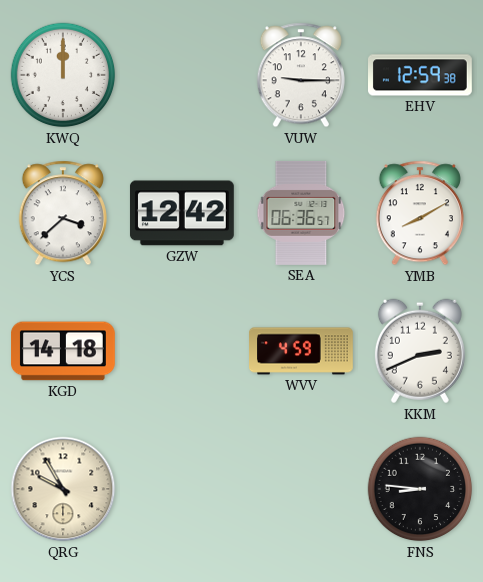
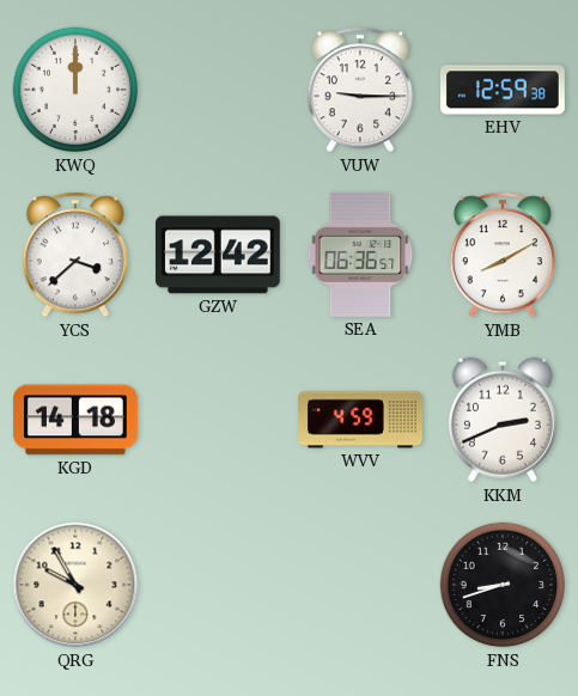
FNS: 8:46 -> 8:42
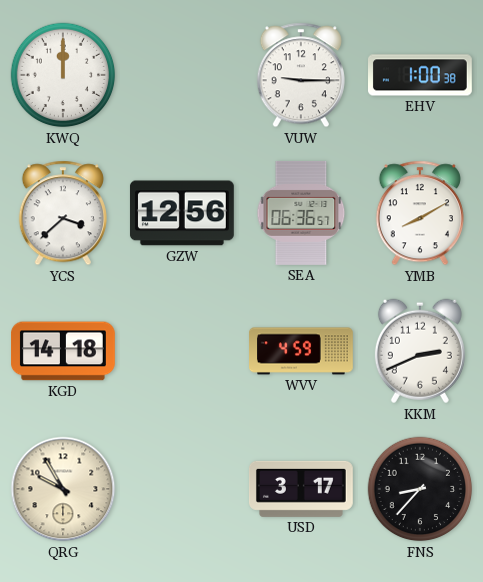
EHV: 12:59 -> 1:00
GZW: 12:42 -> 12:56
USD: none -> 3:17
FNS: 8:42 -> 8:37
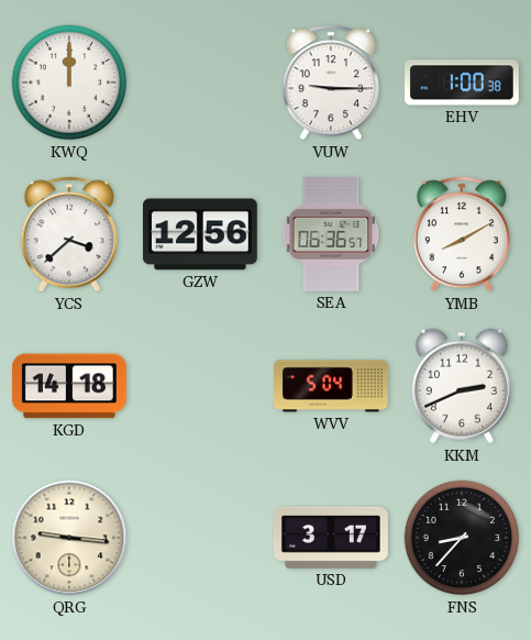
WVV: 4:59 -> 5:04
QRG: 9:55 -> 9:16
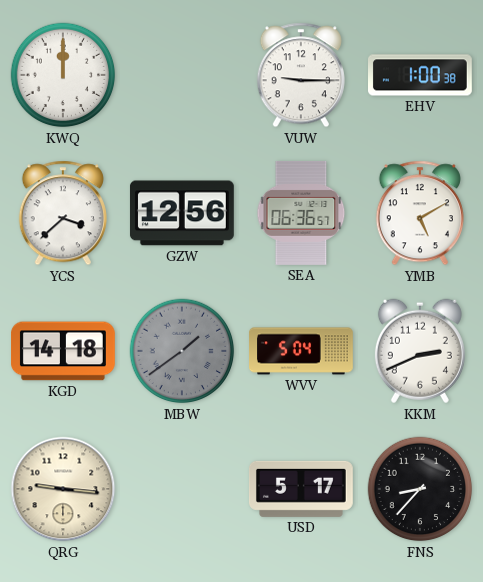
YMB: 8:10 -> 5:10
MBW: none -> 1:39
USD: 3:17 -> 5:17
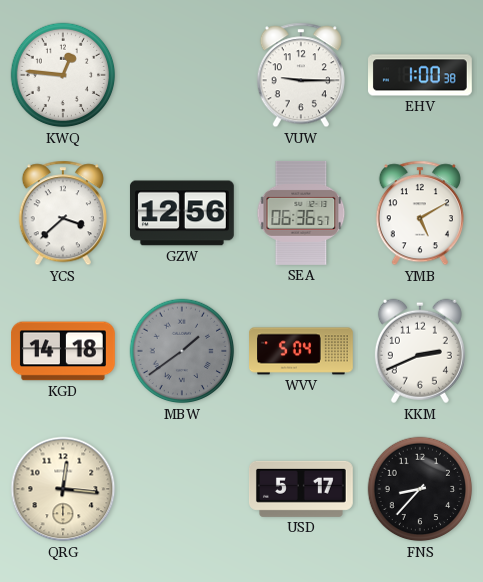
KWQ: 12:00 -> 12:46
QRG: 9:16 -> 12:16
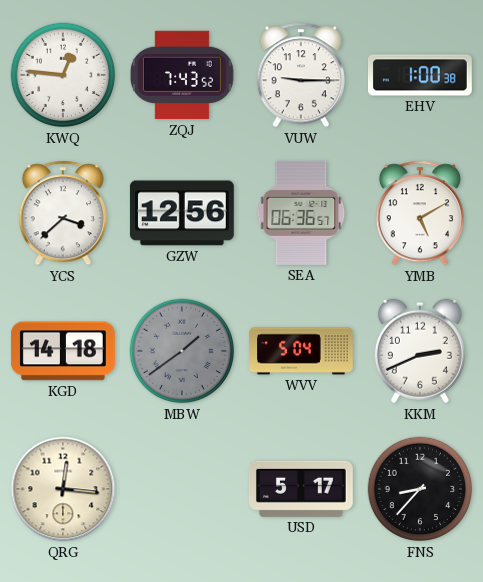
ZQJ: none -> 7:43
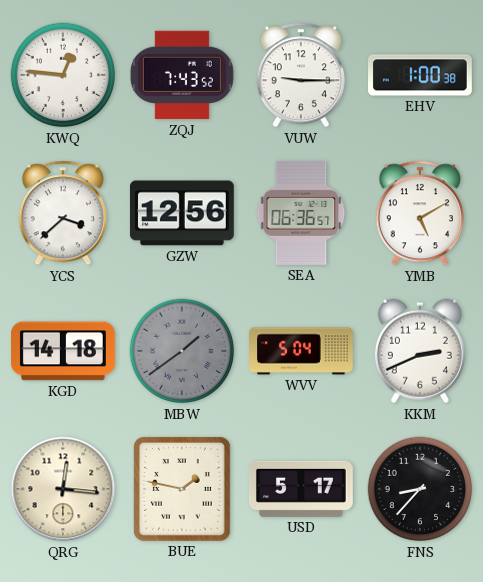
BUE: none -> 1:47
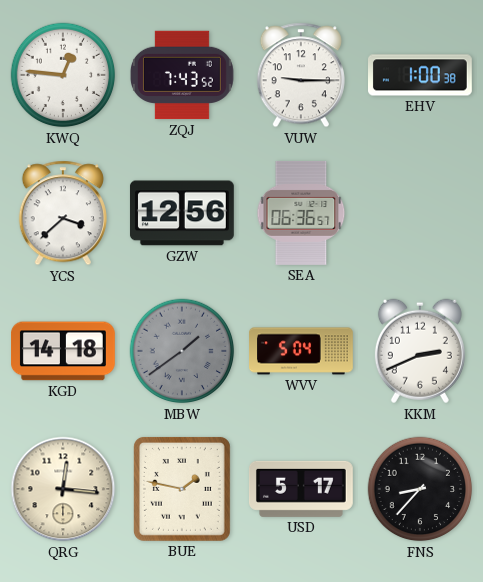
YMB: 5:10 -> none
